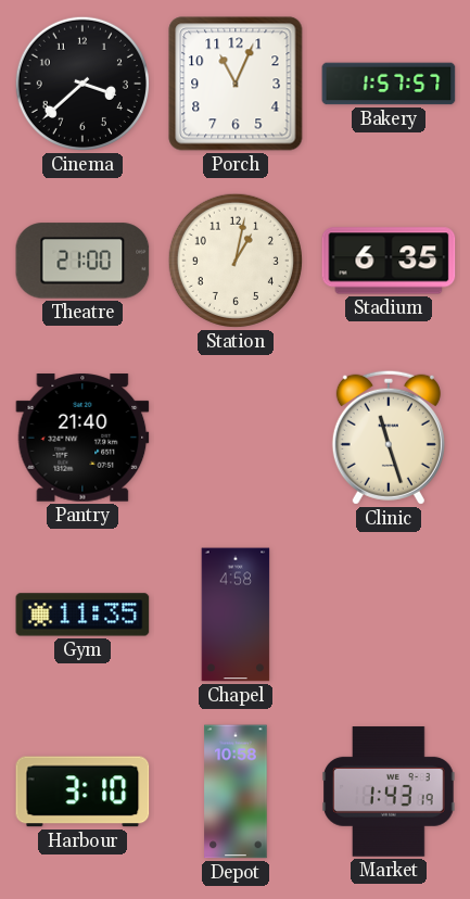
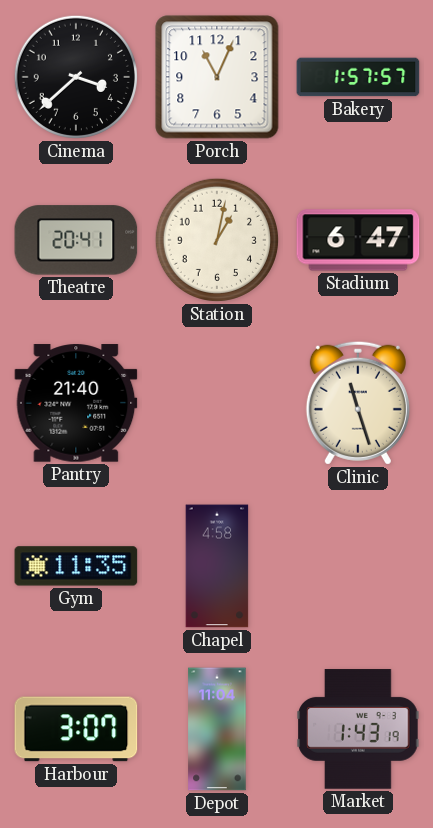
Theatre: 21:00 -> 20:41
Stadium: 6:35 -> 6:47
Harbour: 3:10 -> 3:07
Depot: 10:58 -> 11:04
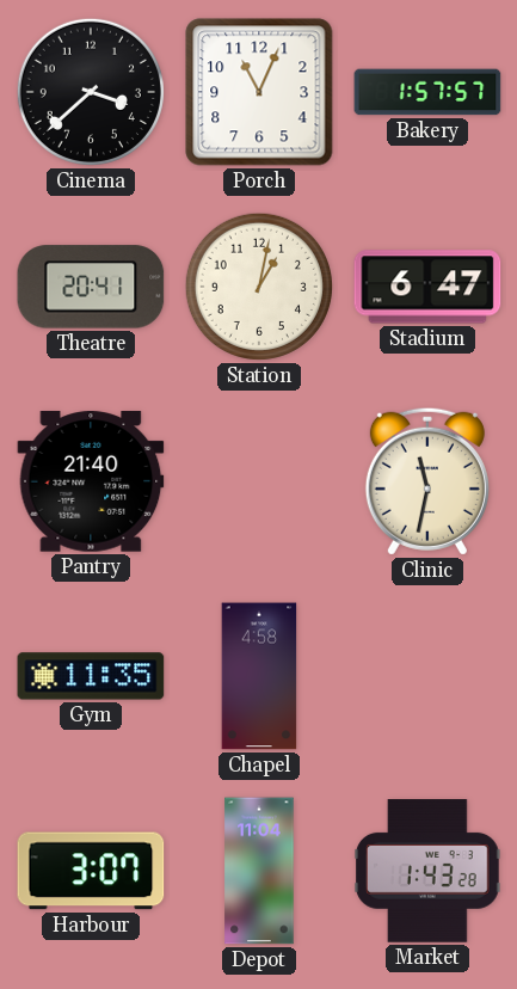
Clinic: 11:27 -> 11:32
Market: 1:43:19 -> 1:43:28
